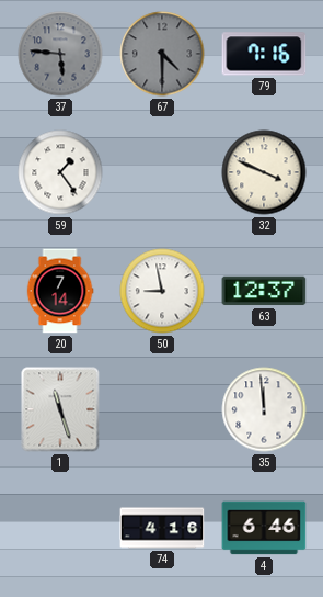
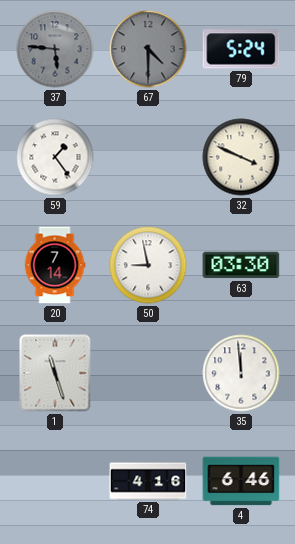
79: 7:16 -> 5:24
63: 12:37 -> 03:30
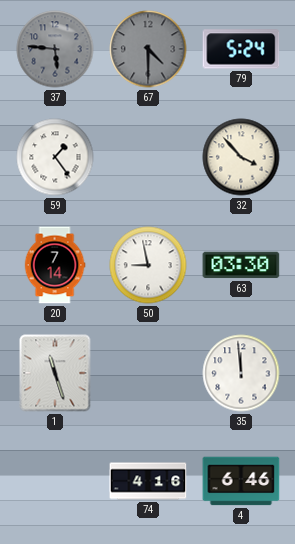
32: 3:49 -> 3:53
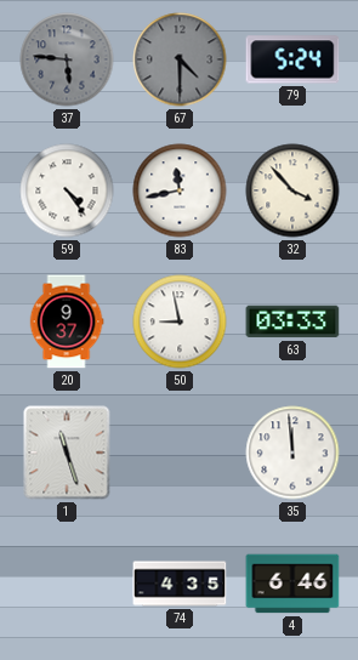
59: 1:24 -> 4:24
83: none -> 11:43
20: 7:14 -> 9:37
63: 03:30 -> 03:33
74: 4:16 -> 4:35
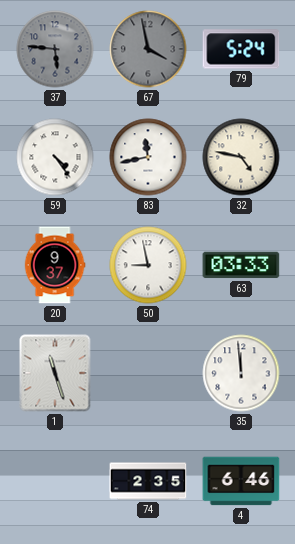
67: 4:30 -> 3:58
32: 3:53 -> 4:47
74: 4:35 -> 2:35
